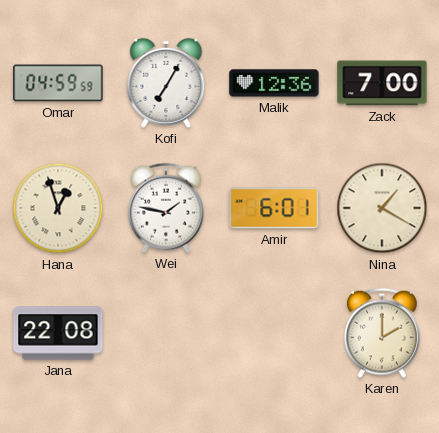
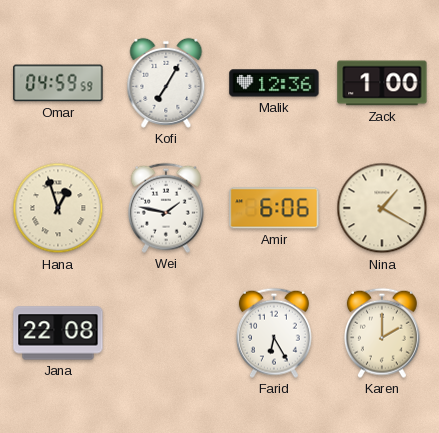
Zack: 7:00 -> 1:00
Amir: 6:01 -> 6:06
Farid: none -> 6:25
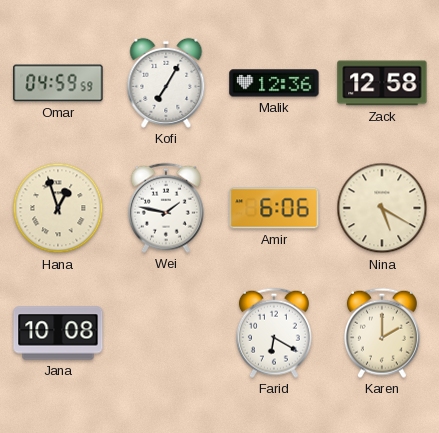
Zack: 1:00 -> 12:58
Nina: 1:20 -> 5:20
Jana: 22:08 -> 10:08
Farid: 6:25 -> 6:20
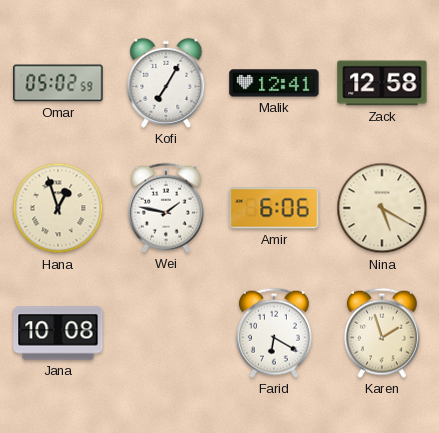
Omar: 04:59 -> 05:02
Malik: 12:36 -> 12:41
Karen: 2:00 -> 1:57
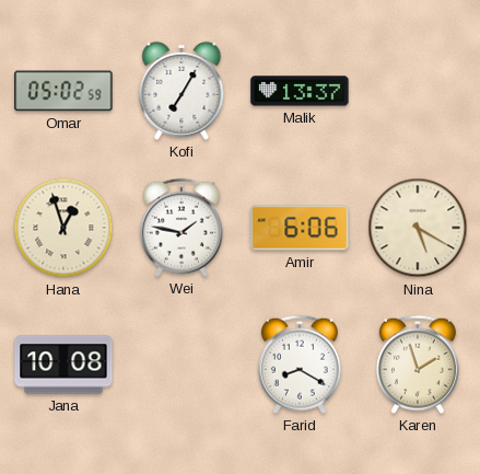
Malik: 12:41 -> 13:37
Zack: 12:58 -> none
Farid: 6:20 -> 8:20
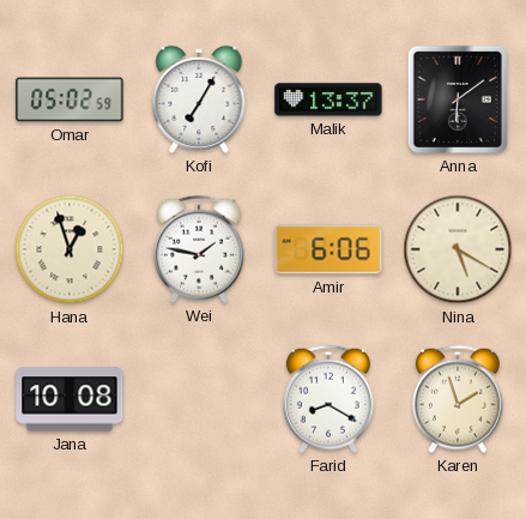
Anna: none -> 6:09
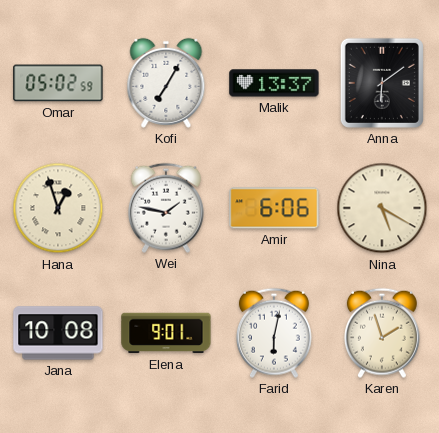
Elena: none -> 9:01
Farid: 8:20 -> 6:02
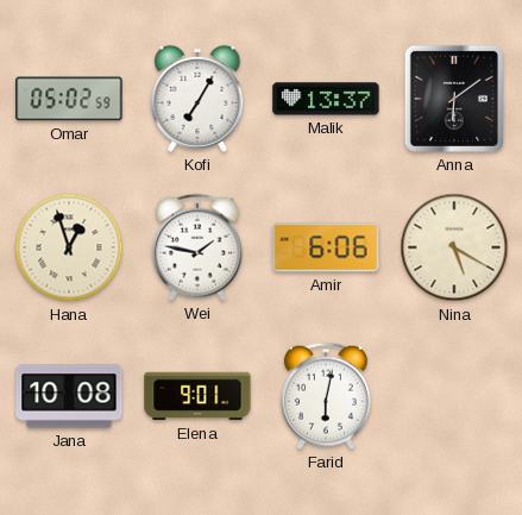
Karen: 1:57 -> none
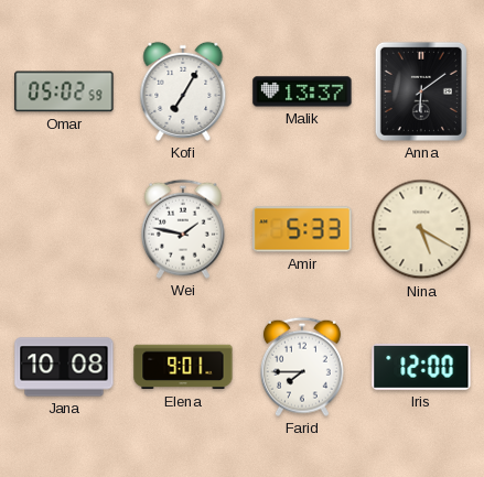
Hana: 12:57 -> none
Amir: 6:06 -> 5:33
Farid: 6:02 -> 7:45
Iris: none -> 12:00
